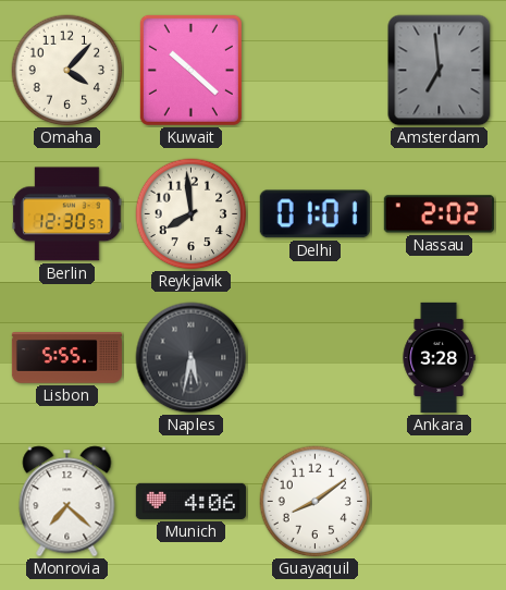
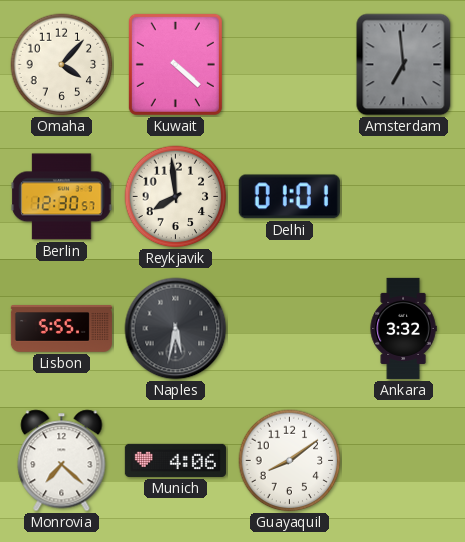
Kuwait: 10:22 -> 4:22
Nassau: 2:02 -> none
Ankara: 3:28 -> 3:32
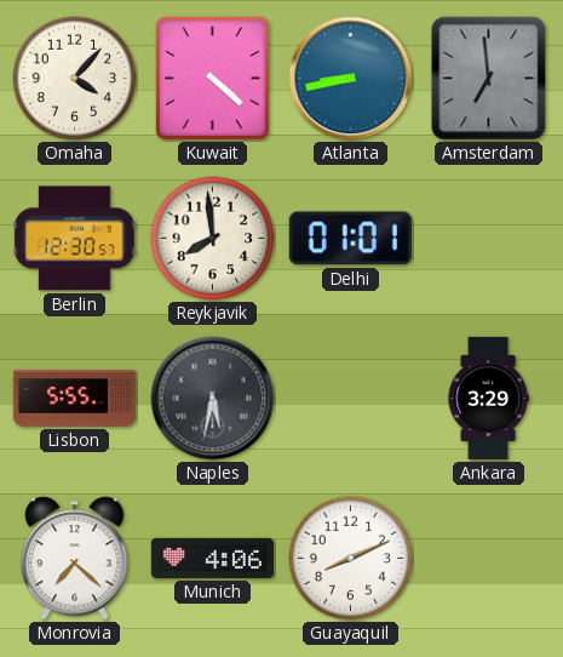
Atlanta: none -> 8:43
Ankara: 3:32 -> 3:29
Guayaquil: 8:09 -> 8:11
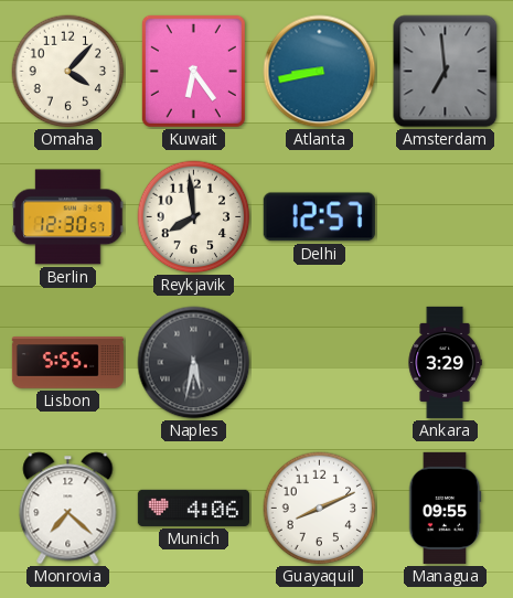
Kuwait: 4:22 -> 6:24
Delhi: 01:01 -> 12:57
Managua: none -> 09:55
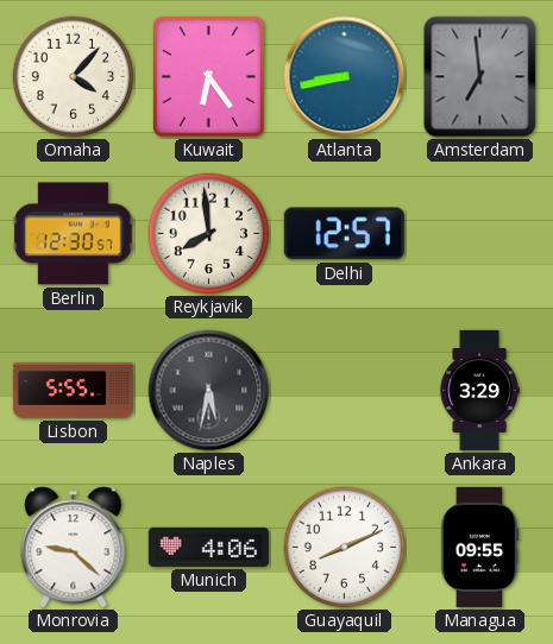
Monrovia: 7:22 -> 9:22
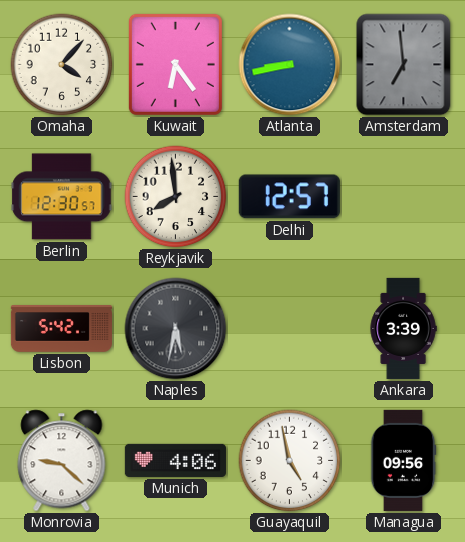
Lisbon: 5:55 -> 5:42
Ankara: 3:29 -> 3:39
Guayaquil: 8:11 -> 4:58
Managua: 09:55 -> 09:56
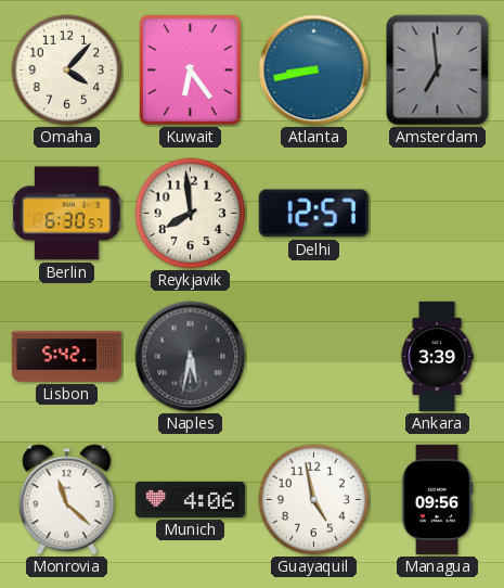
Berlin: 12:30 -> 6:30
Monrovia: 9:22 -> 11:22
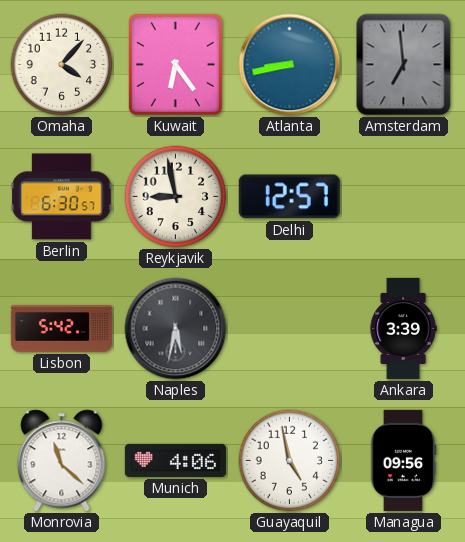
Reykjavik: 7:59 -> 8:58
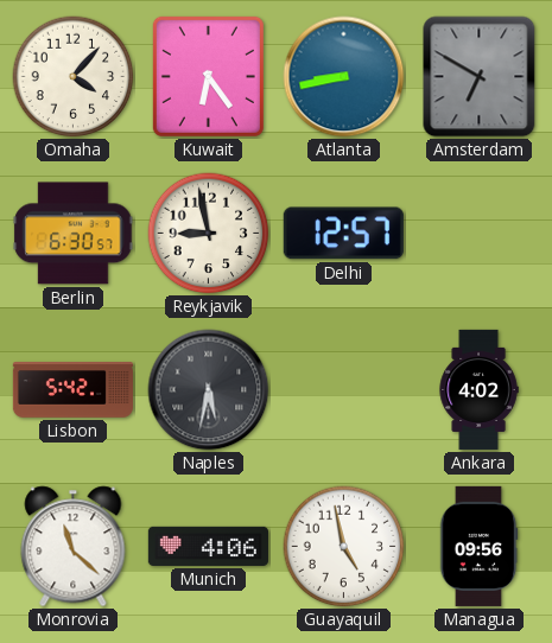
Amsterdam: 6:59 -> 6:50
Ankara: 3:39 -> 4:02
